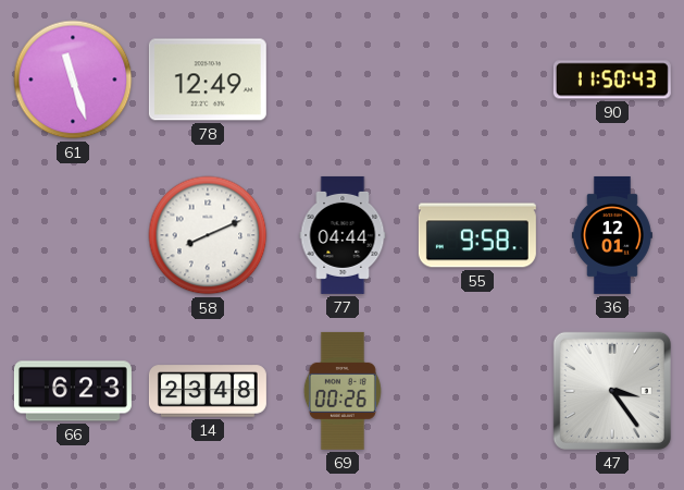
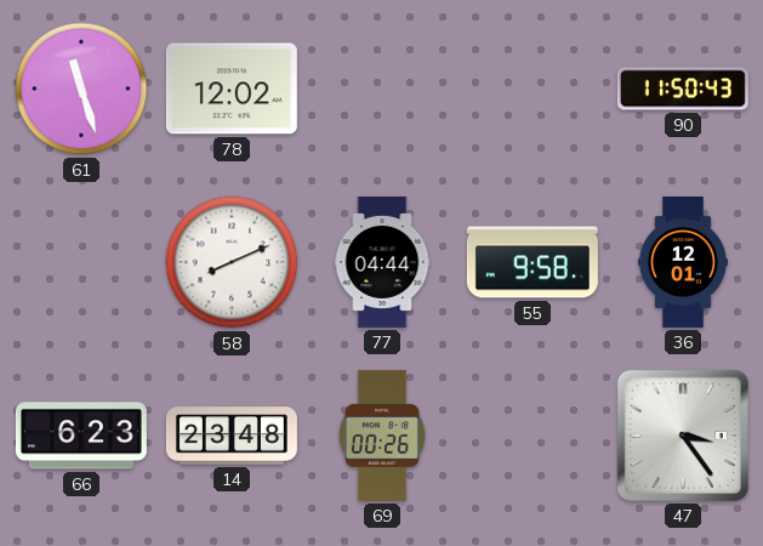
78: 12:49 -> 12:02
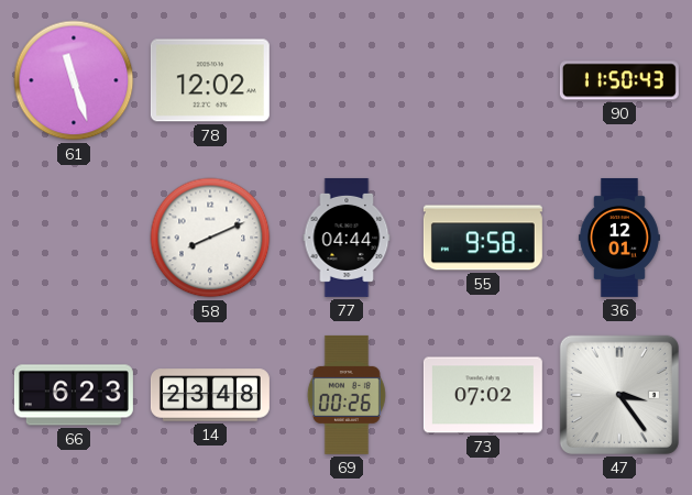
73: none -> 07:02
